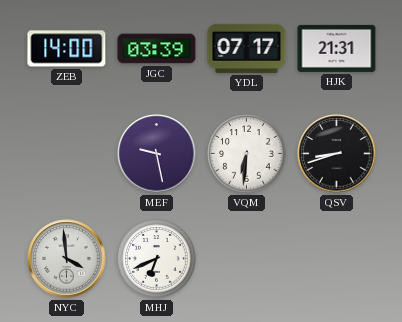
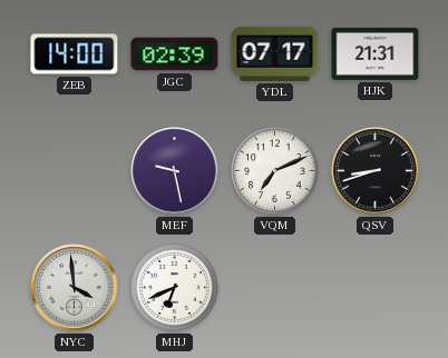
JGC: 03:39 -> 02:39
VQM: 6:31 -> 7:11
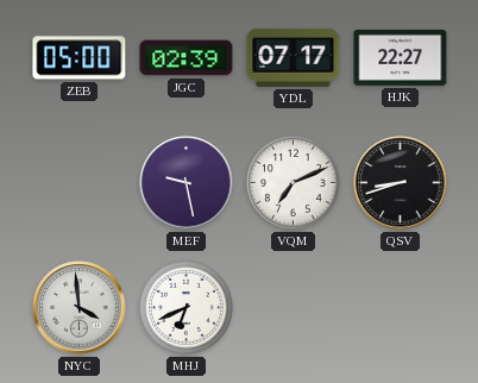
ZEB: 14:00 -> 05:00
HJK: 21:31 -> 22:27
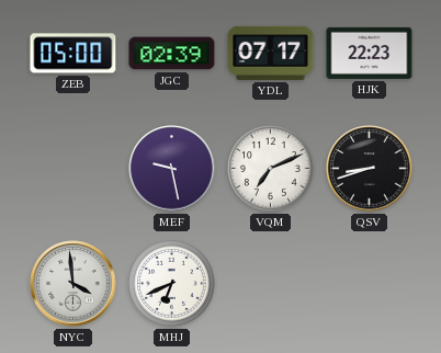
HJK: 22:27 -> 22:23
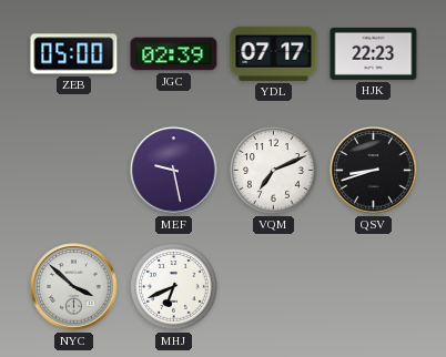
NYC: 3:59 -> 3:52
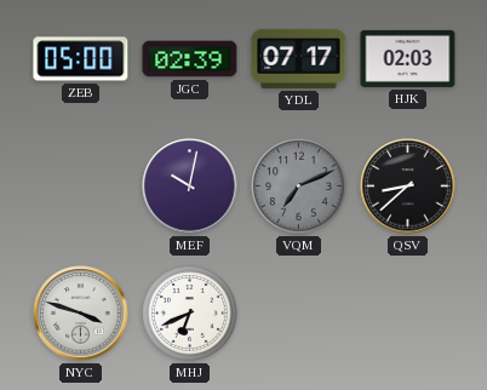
HJK: 22:23 -> 02:03
MEF: 9:28 -> 10:02
VQM dial: white -> grey
QSV: 8:42 -> 8:38
NYC: 3:52 -> 3:48
